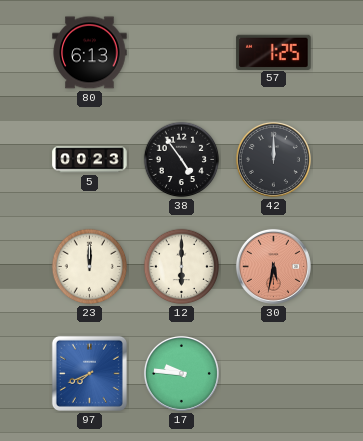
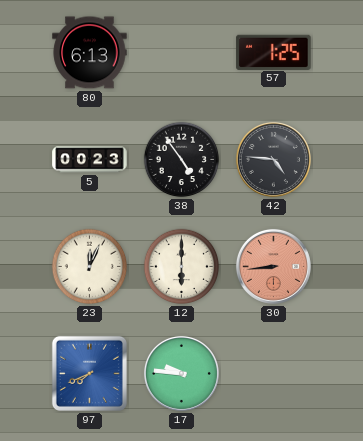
42: 12:00 -> 4:46
23: 12:00 -> 12:04
30: 5:32 -> 8:44
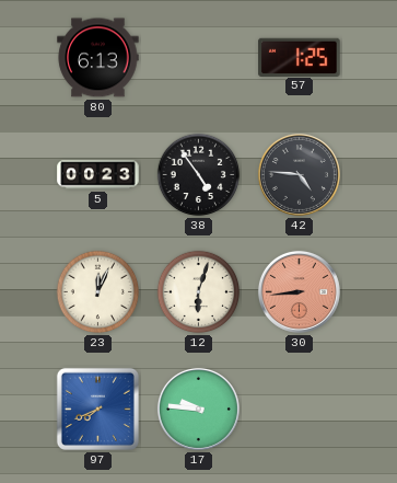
12: 6:00 -> 6:03
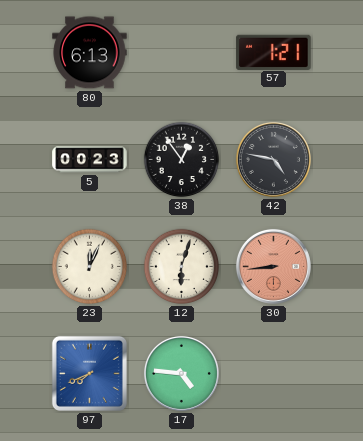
57: 1:25 -> 1:21
38: 4:54 -> 12:54
42: 4:46 -> 4:47
17: 9:46 -> 4:46
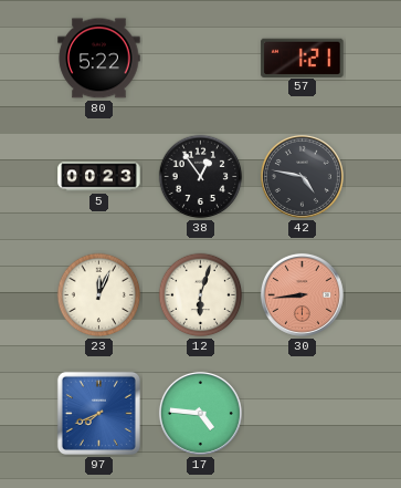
80: 6:13 -> 5:22
